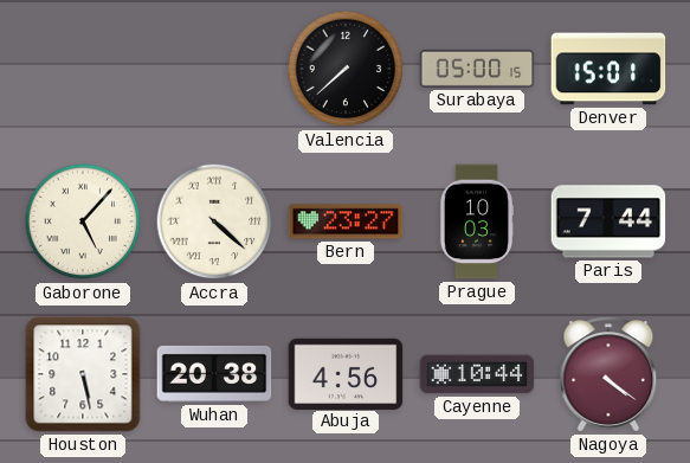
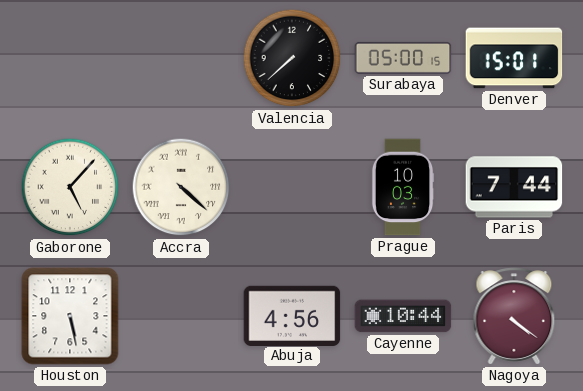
Bern: 23:27 -> none
Wuhan: 20:38 -> none
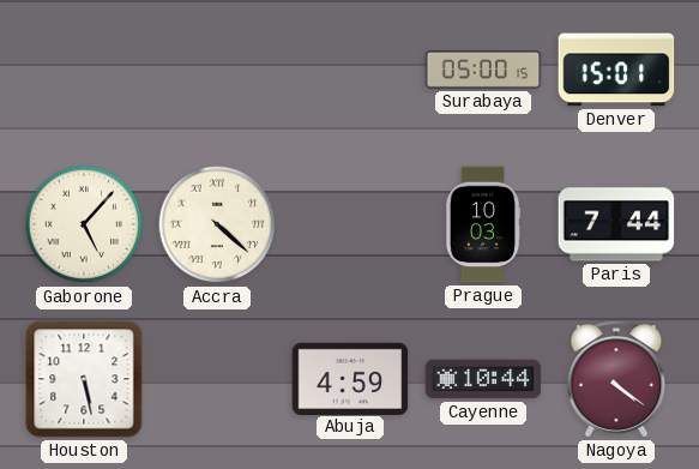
Valencia: 7:38 -> none
Abuja: 4:56 -> 4:59
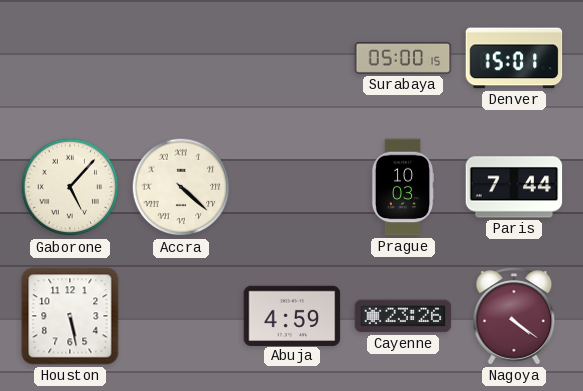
Cayenne: 10:44 -> 23:26
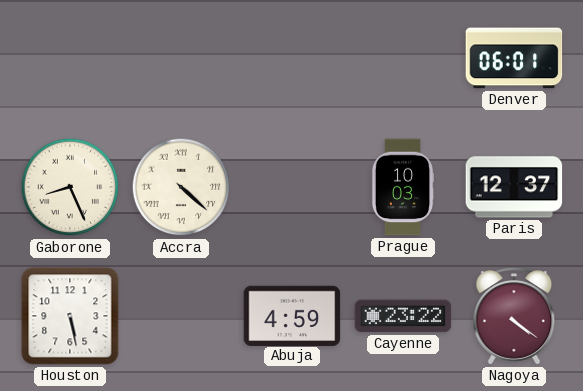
Surabaya: 05:00 -> none
Denver: 15:01 -> 06:01
Gaborone: 5:07 -> 8:26
Paris: 7:44 -> 12:37
Cayenne: 23:26 -> 23:22
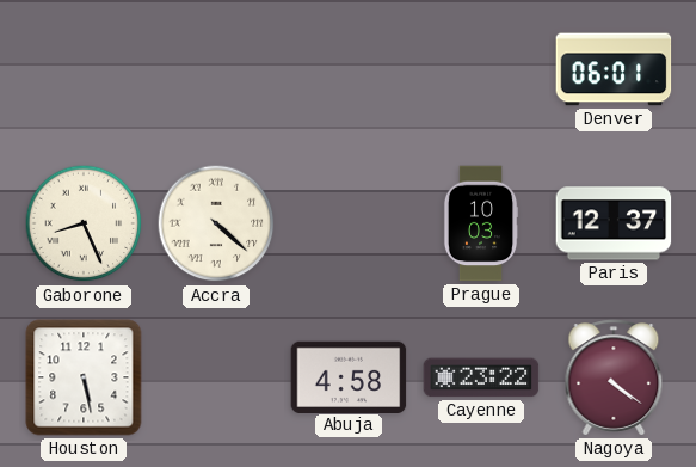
Abuja: 4:59 -> 4:58
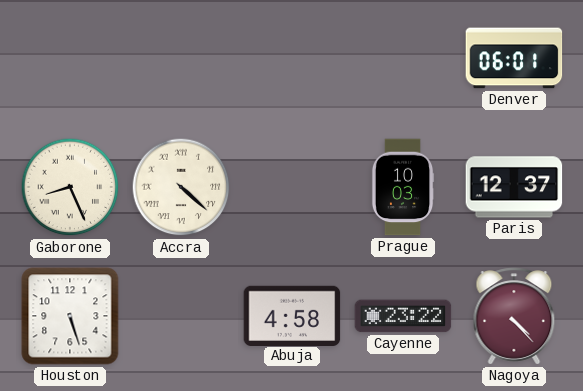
Houston: 5:28 -> 5:27
Nagoya: 4:21 -> 4:23
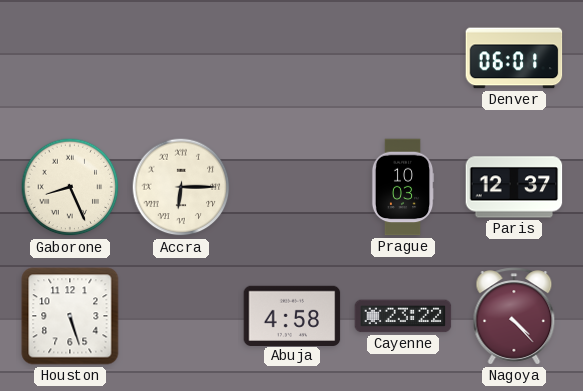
Accra: 4:22 -> 6:15
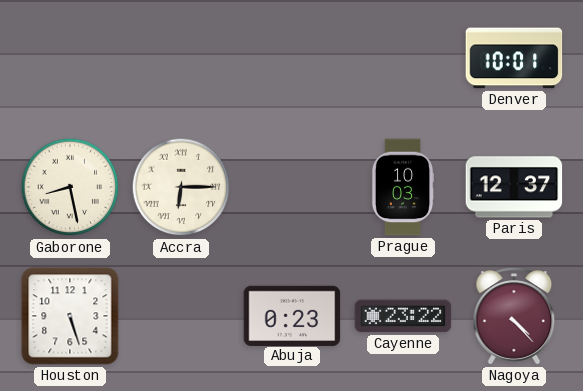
Denver: 06:01 -> 10:01
Gaborone: 8:26 -> 8:28
Abuja: 4:58 -> 0:23
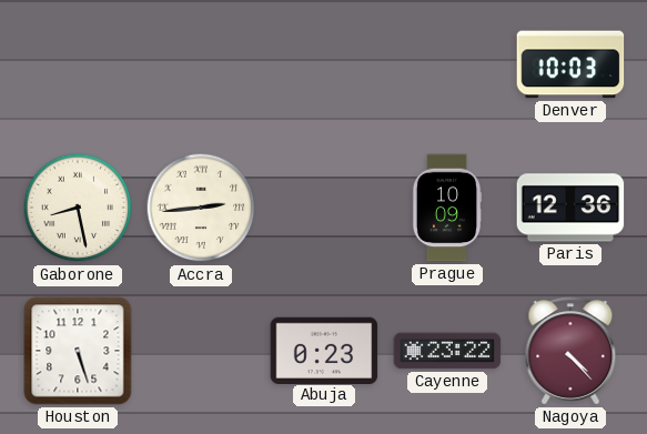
Denver: 10:01 -> 10:03
Accra: 6:15 -> 2:44
Prague: 10:03 -> 10:09
Paris: 12:37 -> 12:36
